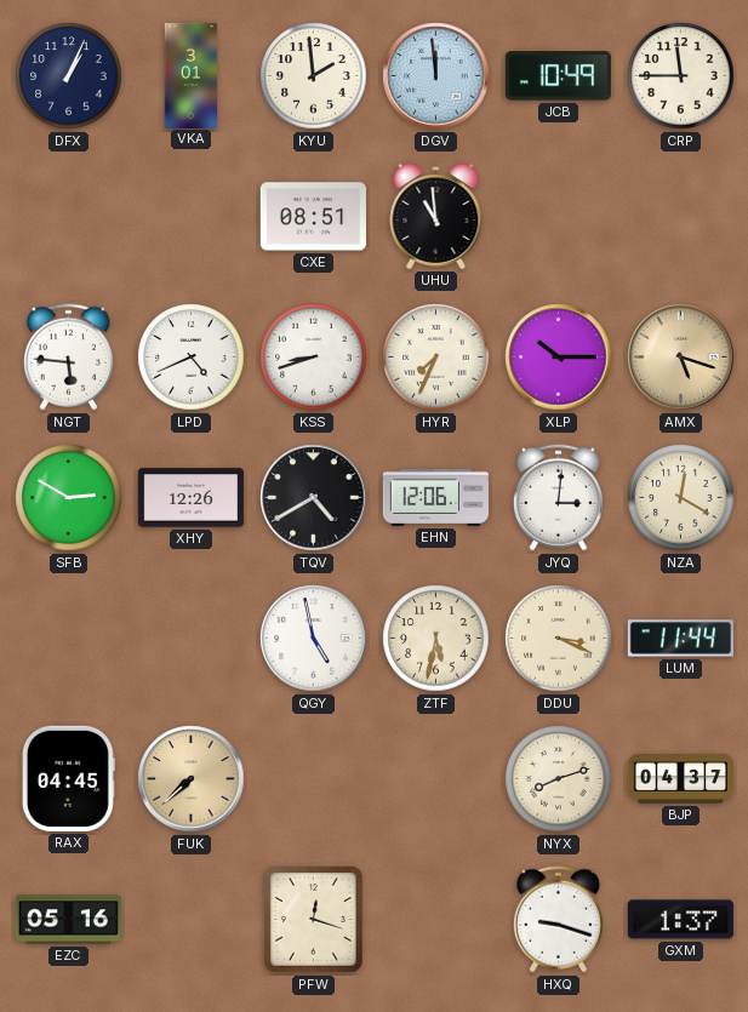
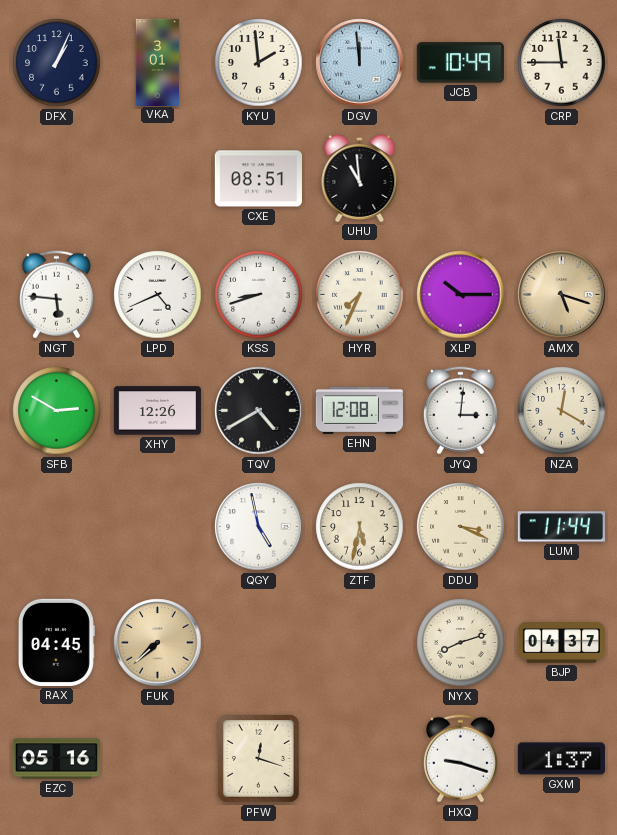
EHN: 12:06 -> 12:08
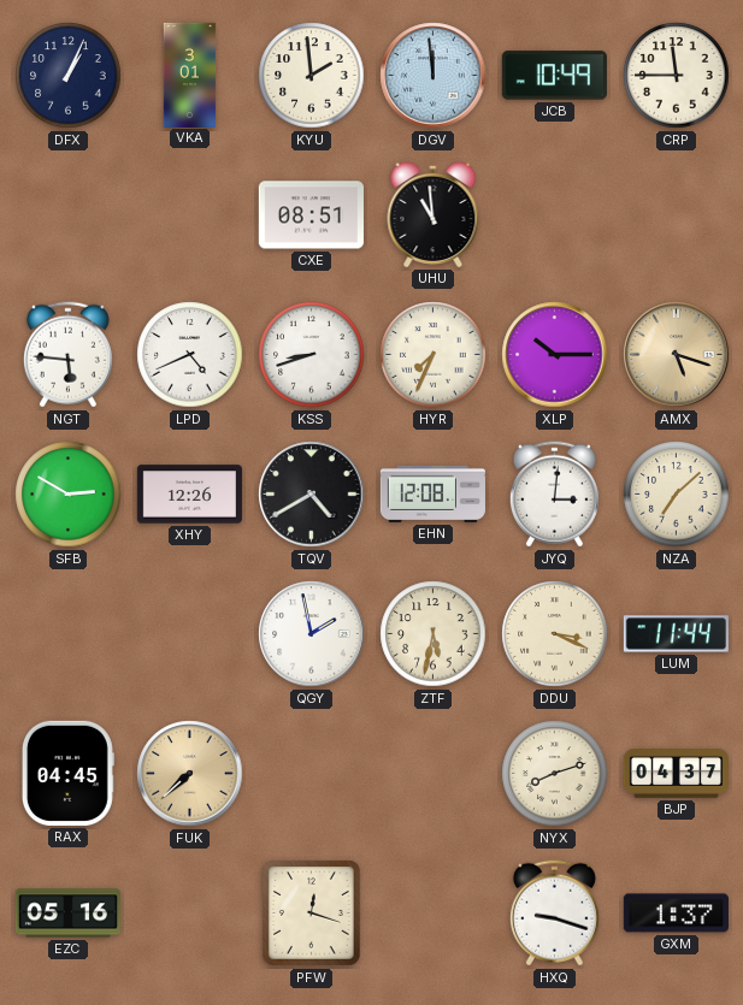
NZA: 12:20 -> 7:08
QGY: 4:58 -> 1:58
